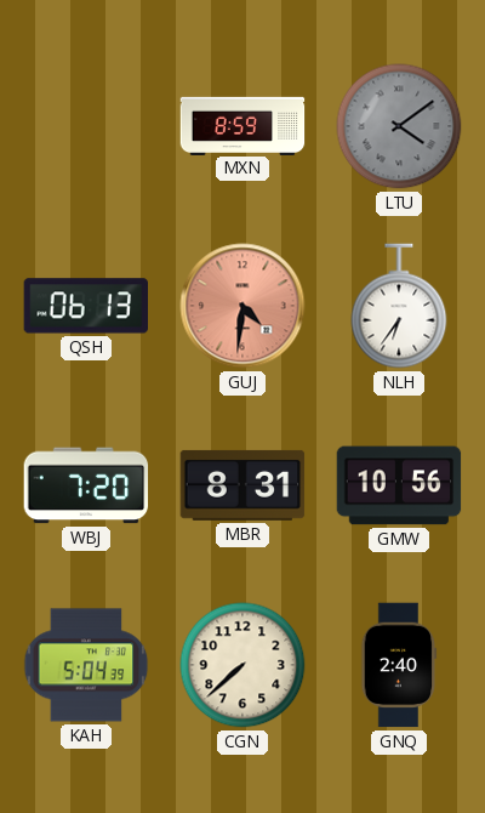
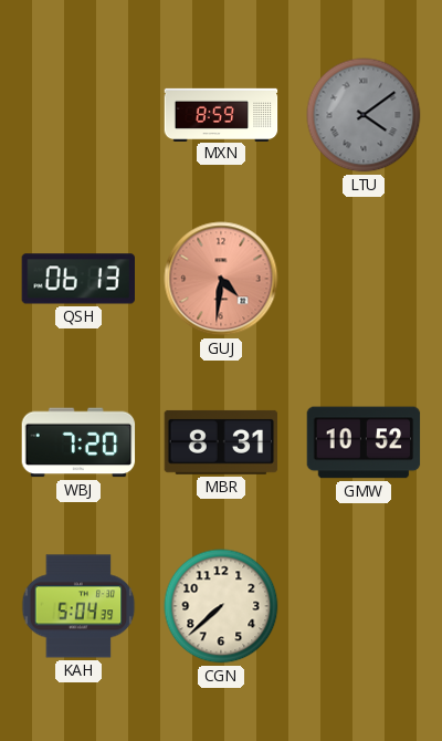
NLH: 6:36 -> none
GMW: 10:56 -> 10:52
GNQ: 2:40 -> none
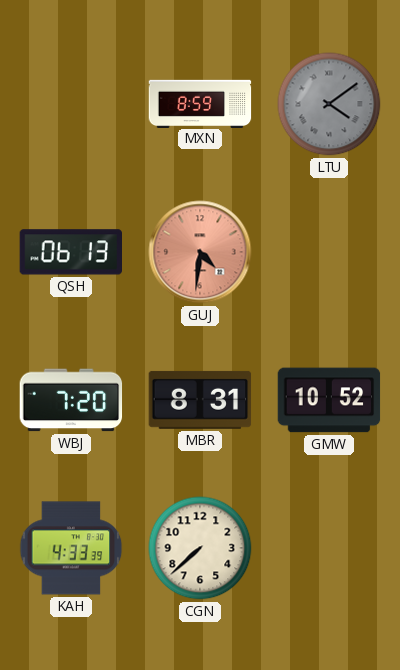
KAH: 5:04 -> 4:33
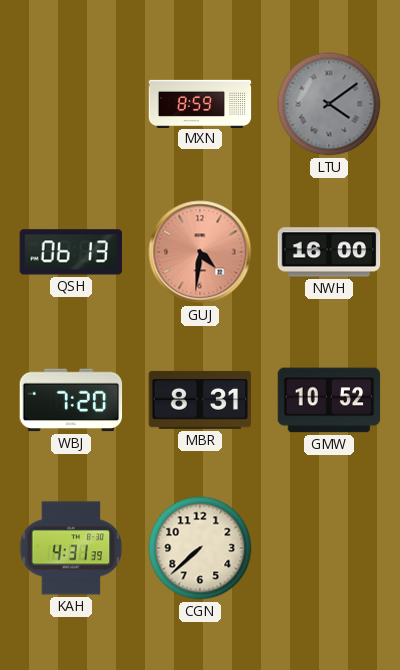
NWH: none -> 16:00
KAH: 4:33 -> 4:31
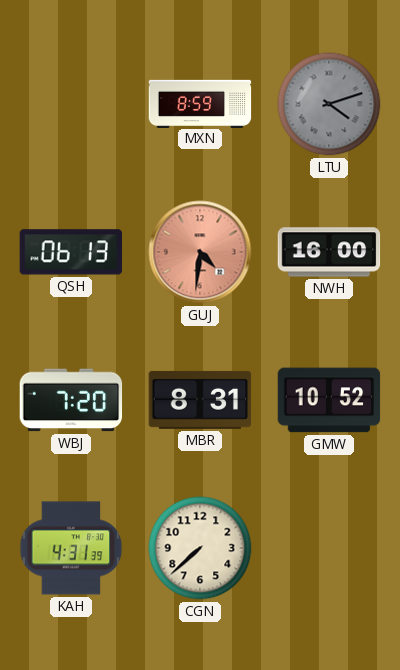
LTU: 4:09 -> 4:12
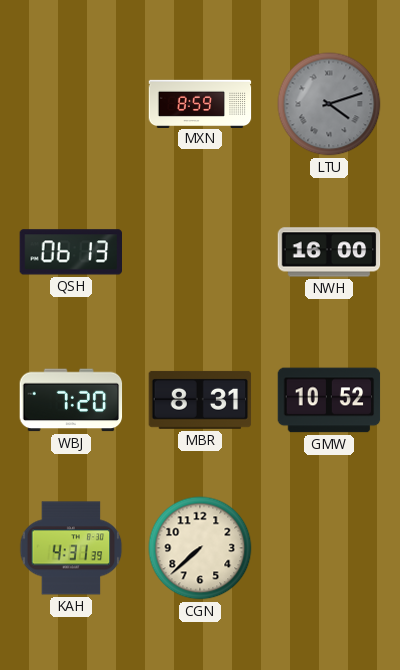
GUJ: 4:31 -> none
